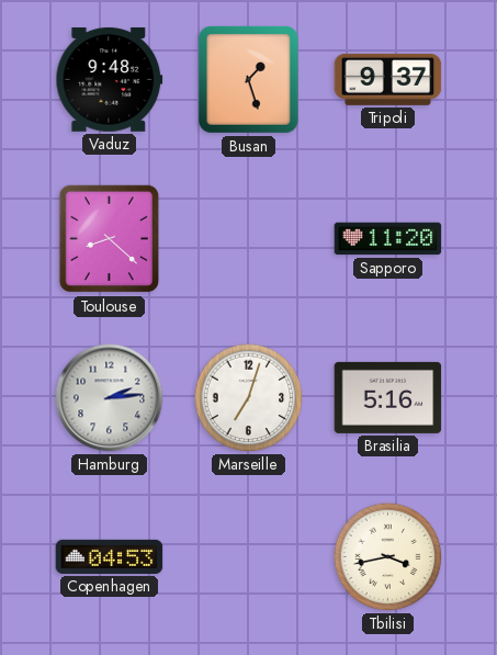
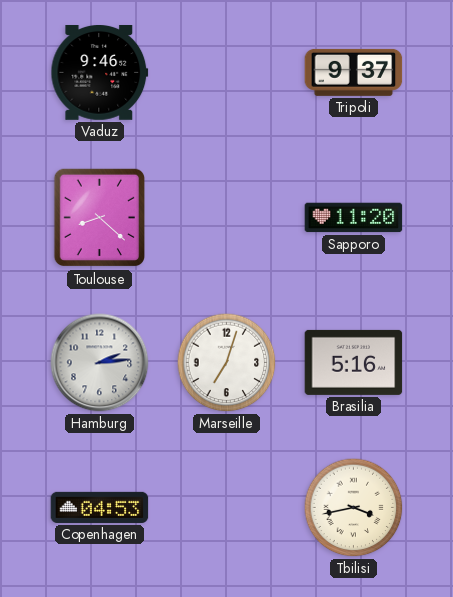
Vaduz: 9:48 -> 9:46
Busan: 1:27 -> none
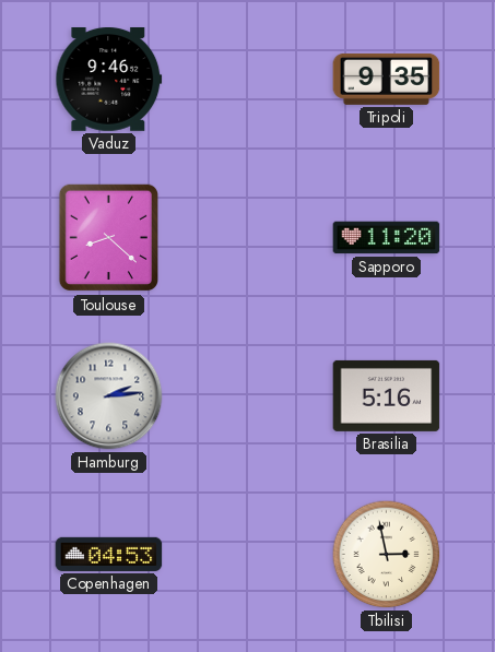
Tripoli: 9:37 -> 9:35
Marseille: 7:03 -> none
Tbilisi: 3:43 -> 2:58
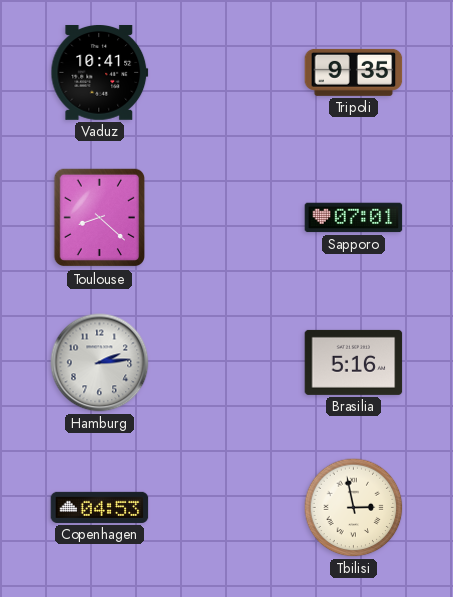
Vaduz: 9:46 -> 10:41
Sapporo: 11:20 -> 07:01
